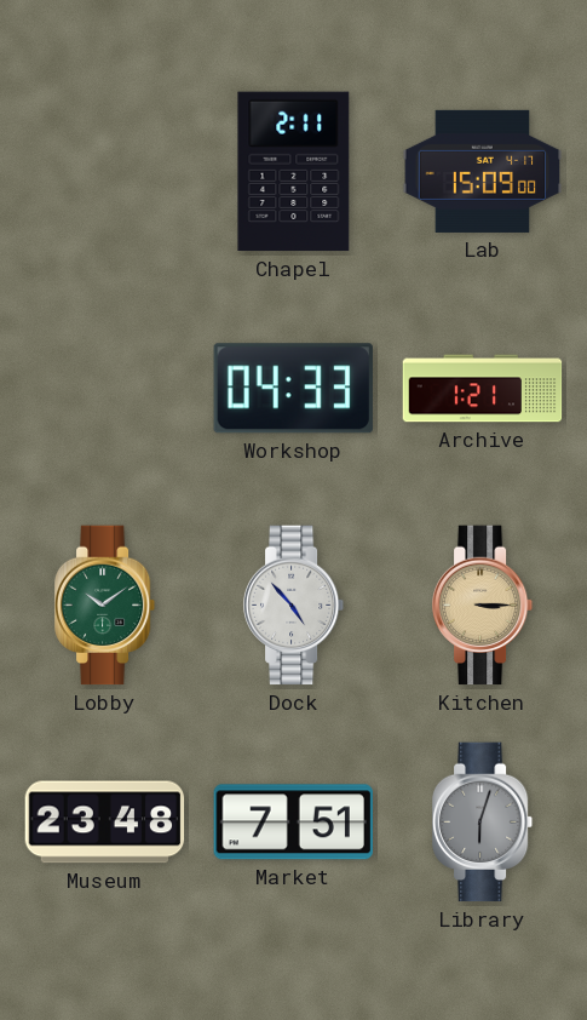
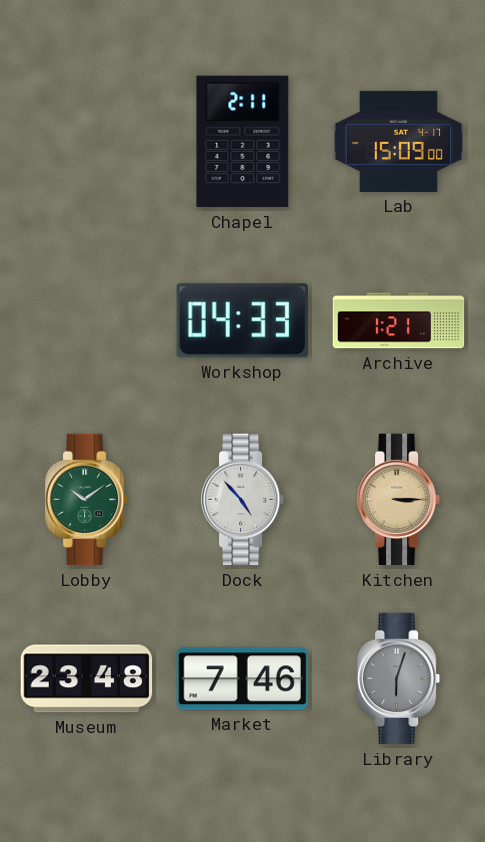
Market: 7:51 -> 7:46
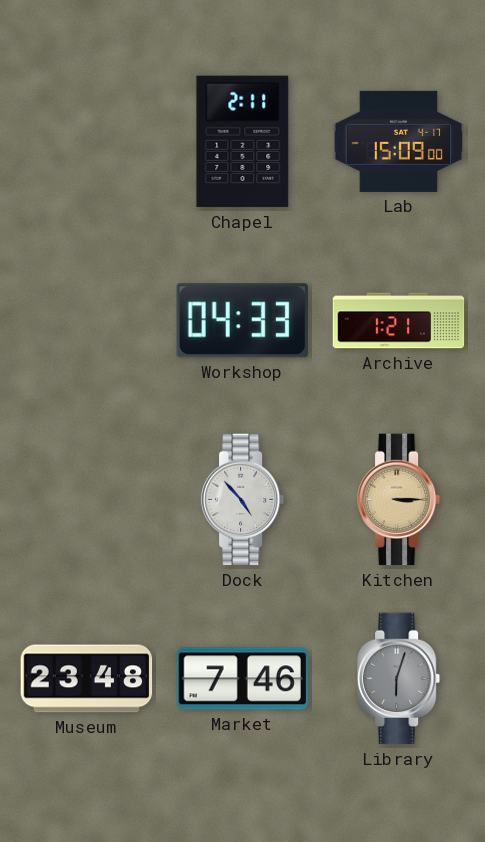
Lobby: 10:09 -> none
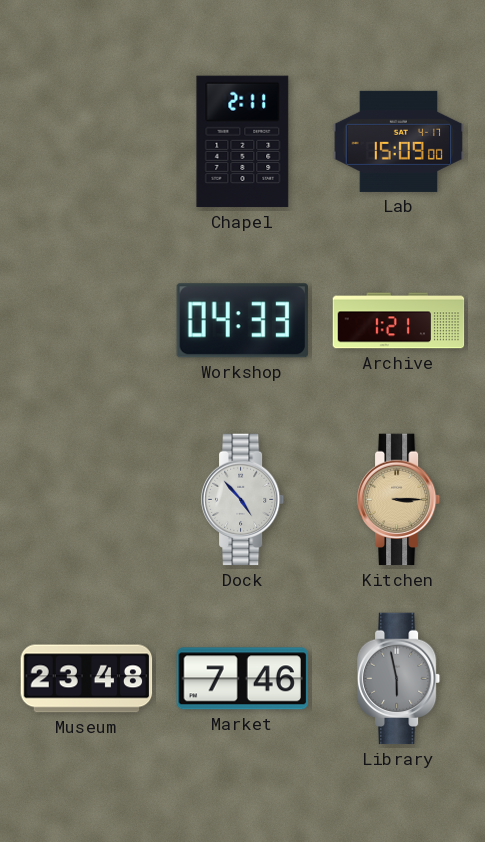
Library: 6:03 -> 5:58
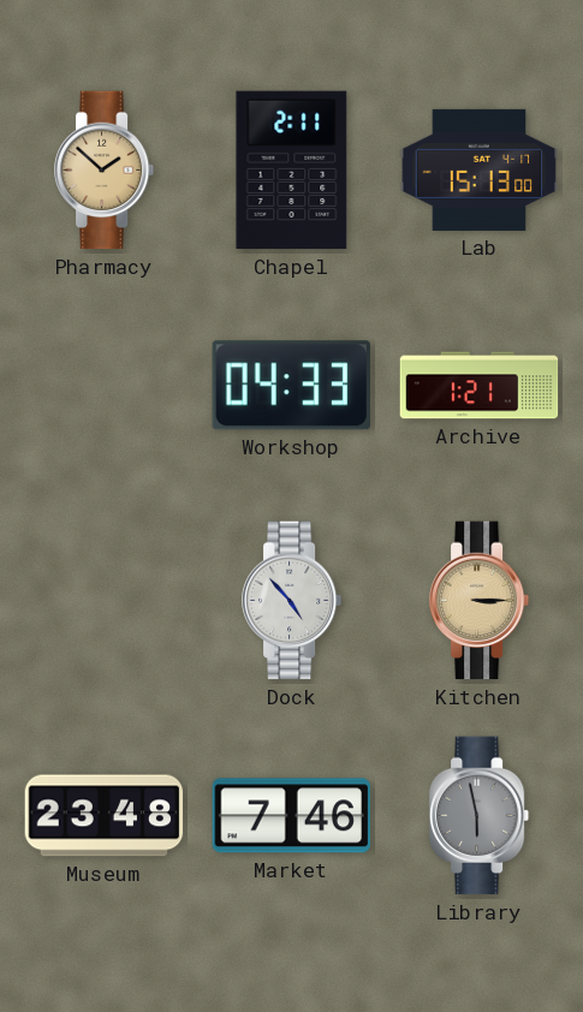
Pharmacy: none -> 1:52
Lab: 15:09 -> 15:13
